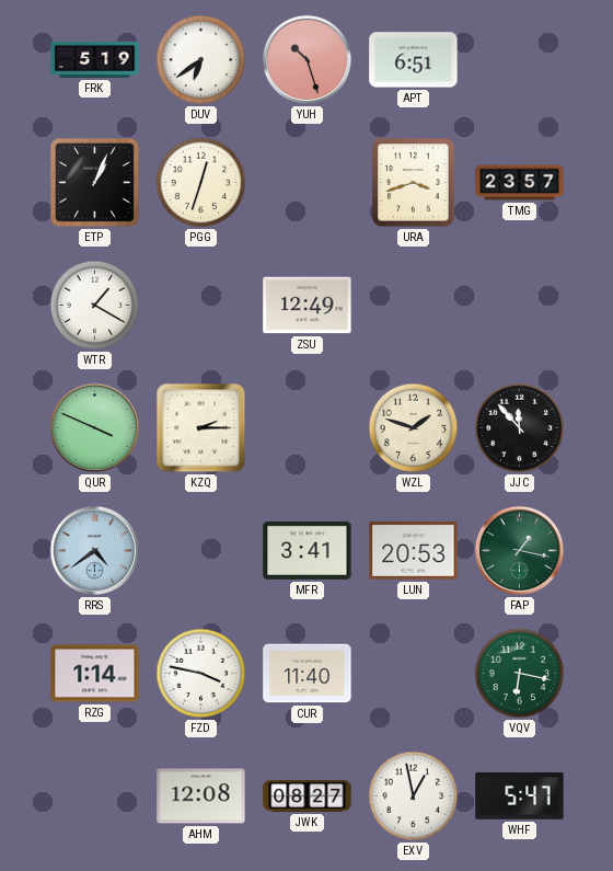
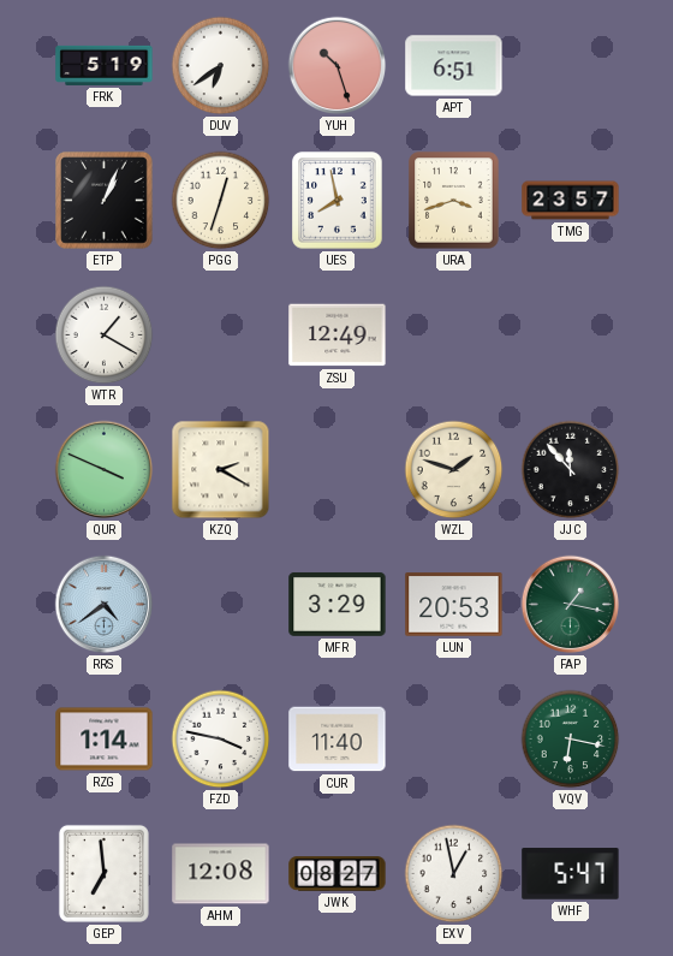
UES: none -> 7:58
KZQ: 2:15 -> 2:20
MFR: 3:41 -> 3:29
GEP: none -> 6:59
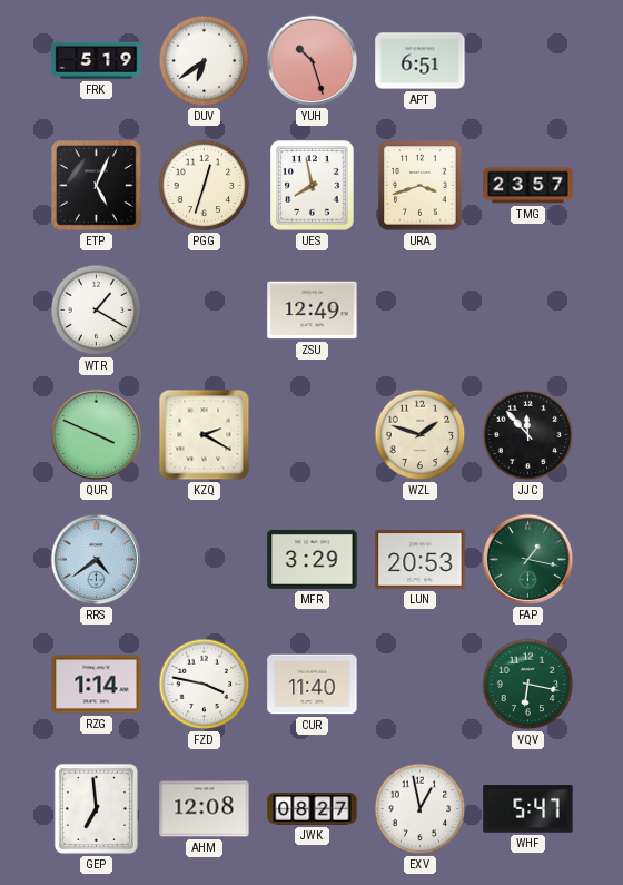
ETP: 1:04 -> 5:04
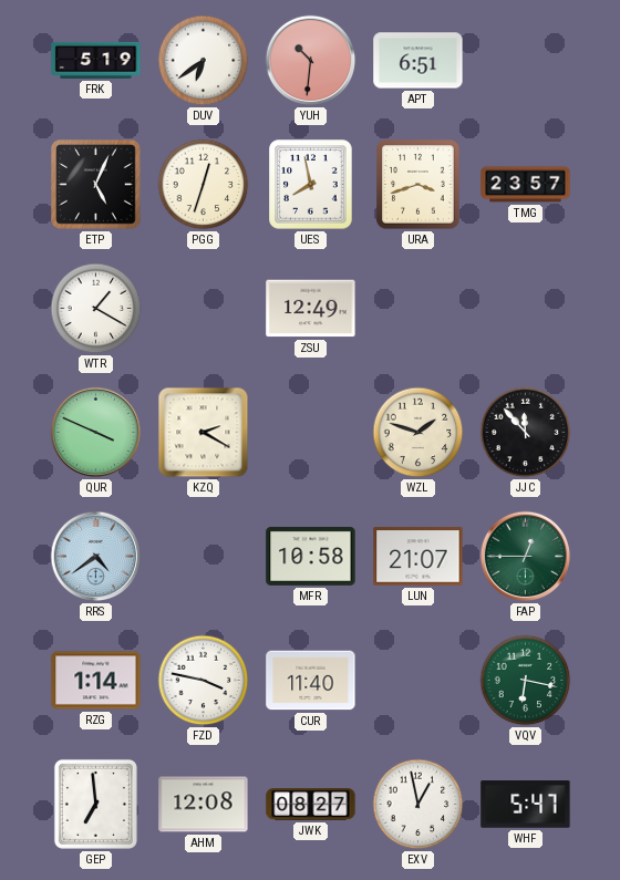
YUH: 10:27 -> 10:31
MFR: 3:29 -> 10:58
LUN: 20:53 -> 21:07
FAP: 1:17 -> 12:45
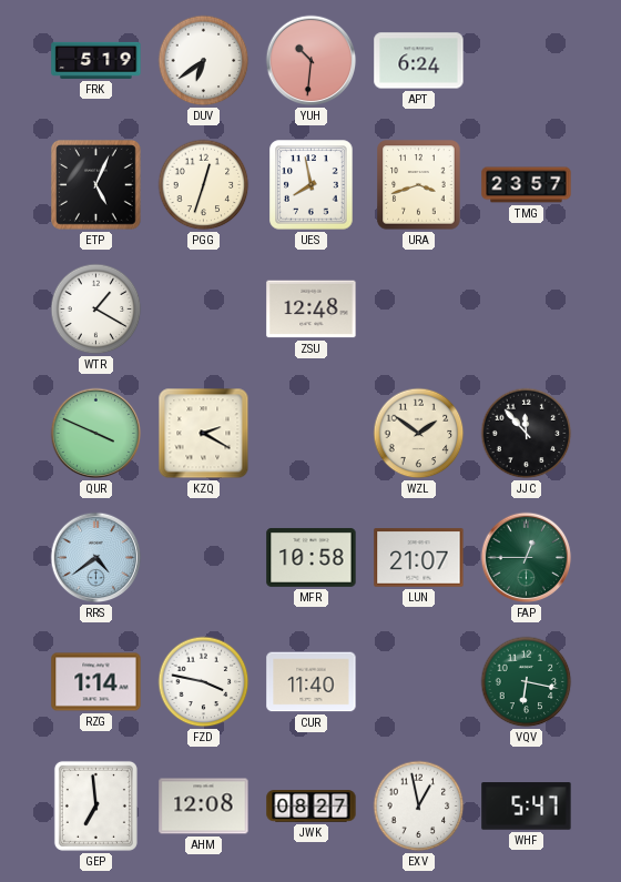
APT: 6:51 -> 6:24
ZSU: 12:49 -> 12:48
WZL: 1:48 -> 1:51
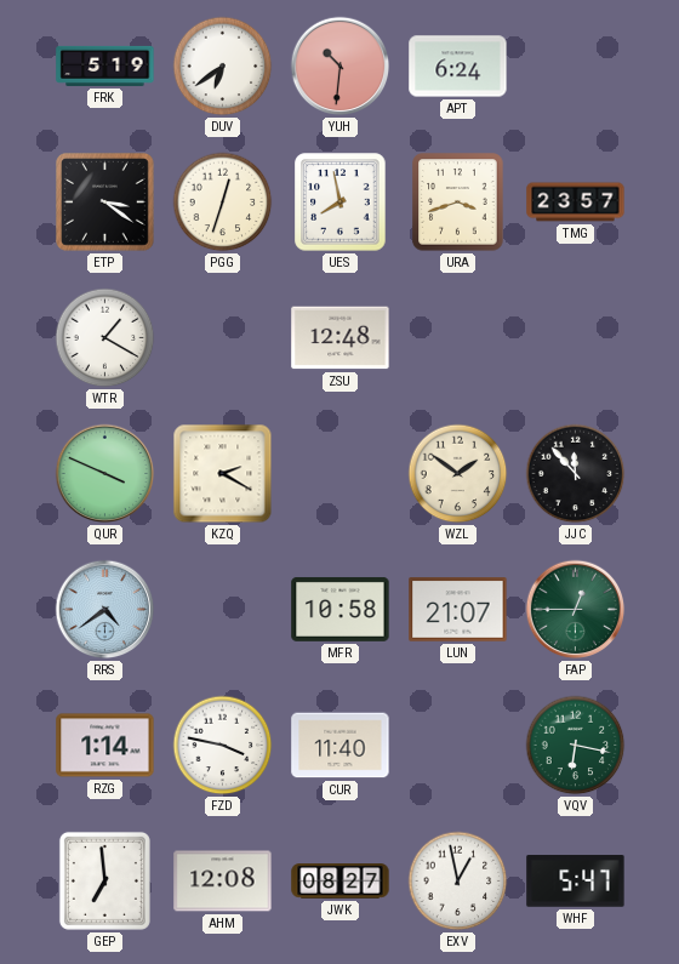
ETP: 5:04 -> 3:21
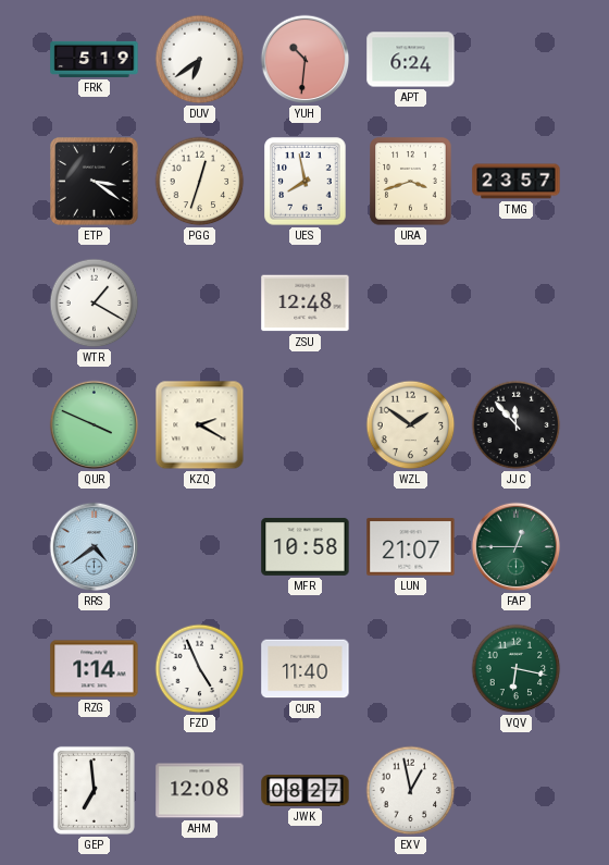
FZD: 3:47 -> 4:56
WHF: 5:47 -> none
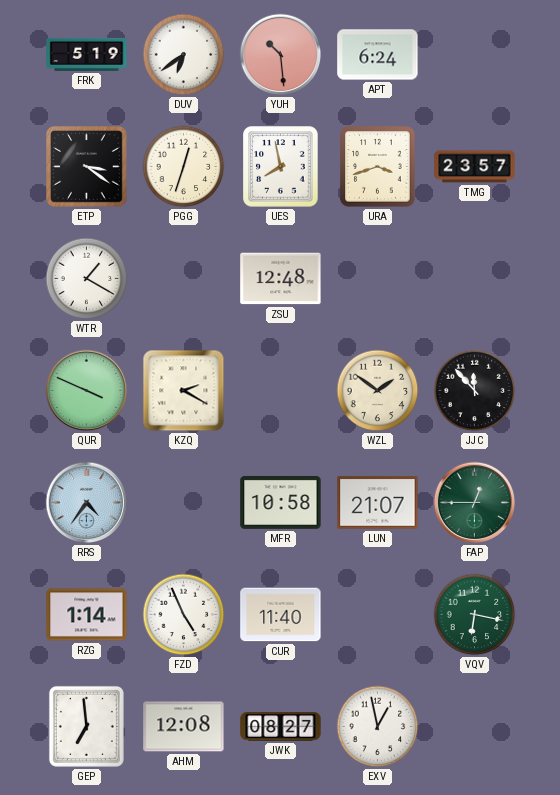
YUH: 10:31 -> 10:29
RRS: 4:39 -> 4:36
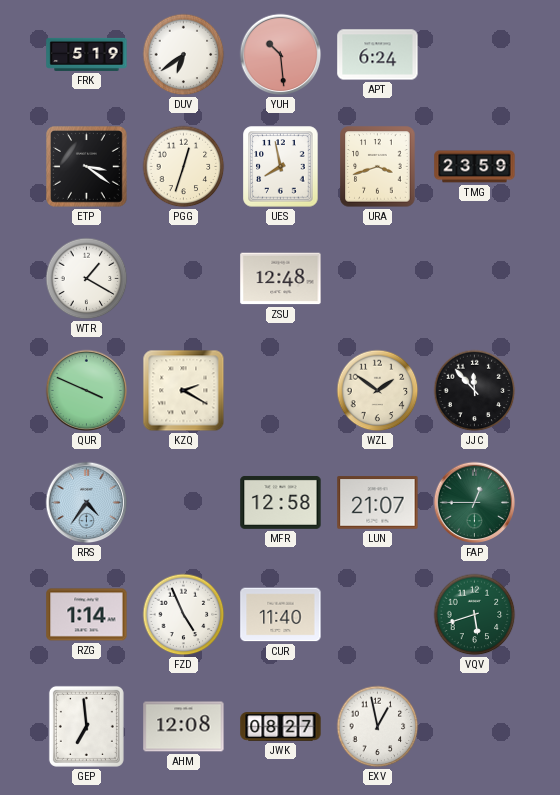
TMG: 23:57 -> 23:59
MFR: 10:58 -> 12:58
VQV: 6:17 -> 5:42
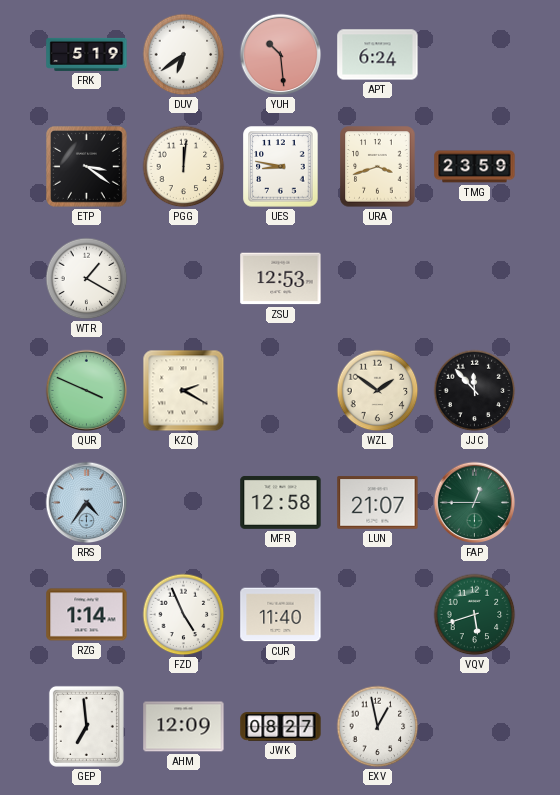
PGG: 12:33 -> 12:01
UES: 7:58 -> 8:47
ZSU: 12:48 -> 12:53
AHM: 12:08 -> 12:09
